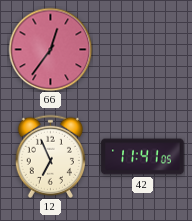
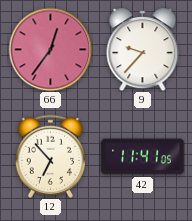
9: none -> 9:37
12: 6:56 -> 6:53
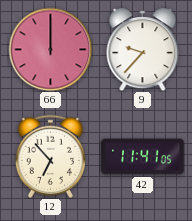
66: 12:36 -> 12:00
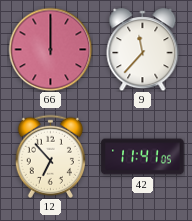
9: 9:37 -> 11:37
